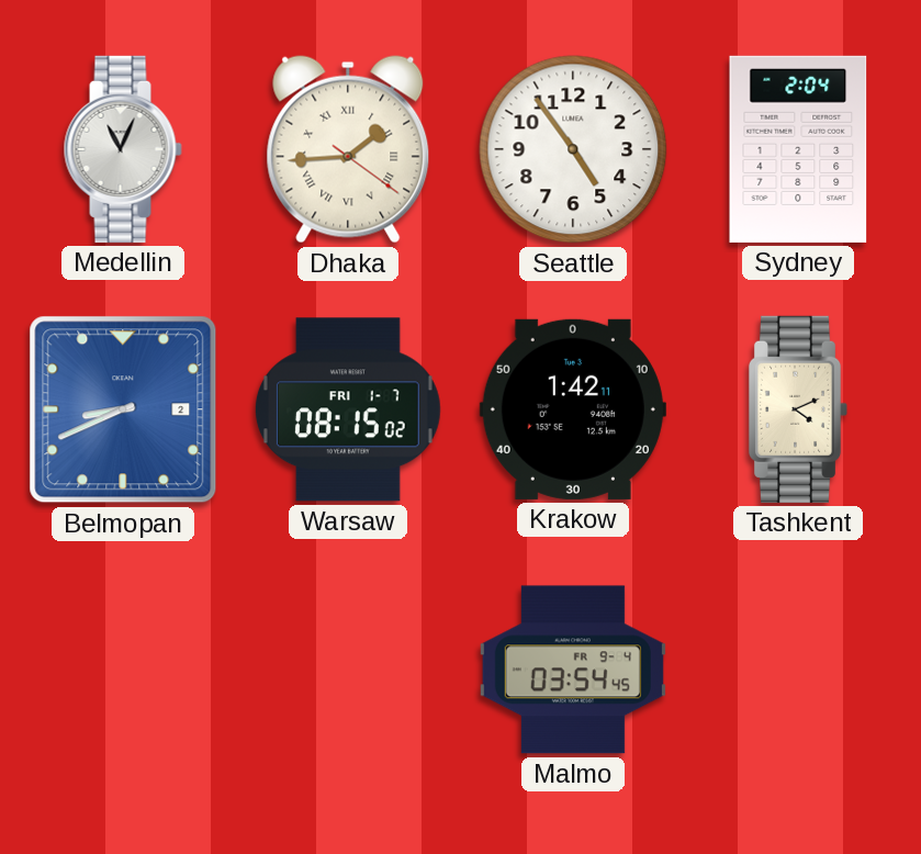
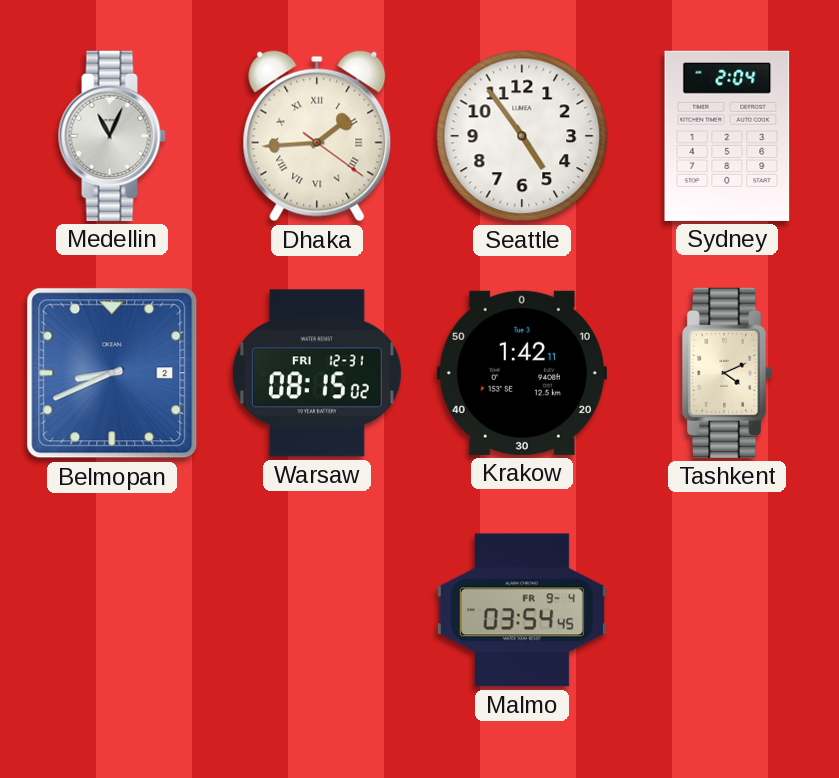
Warsaw date: FRI 1-7 -> FRI 12-31
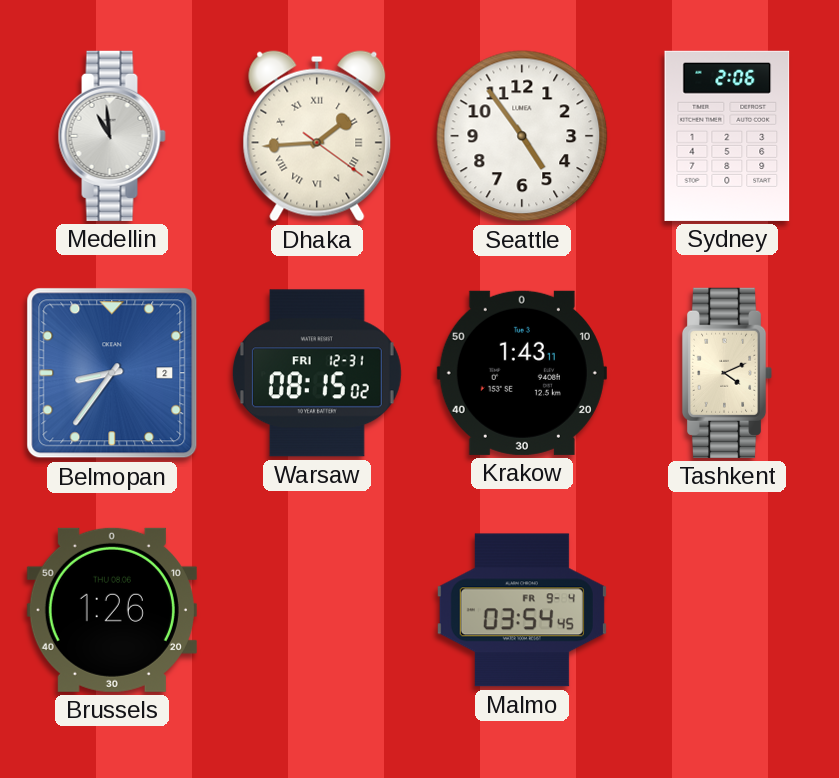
Medellin: 11:04 -> 10:59
Sydney: 2:04 -> 2:06
Belmopan: 8:41 -> 8:36
Krakow: 1:42 -> 1:43
Brussels: none -> 1:26
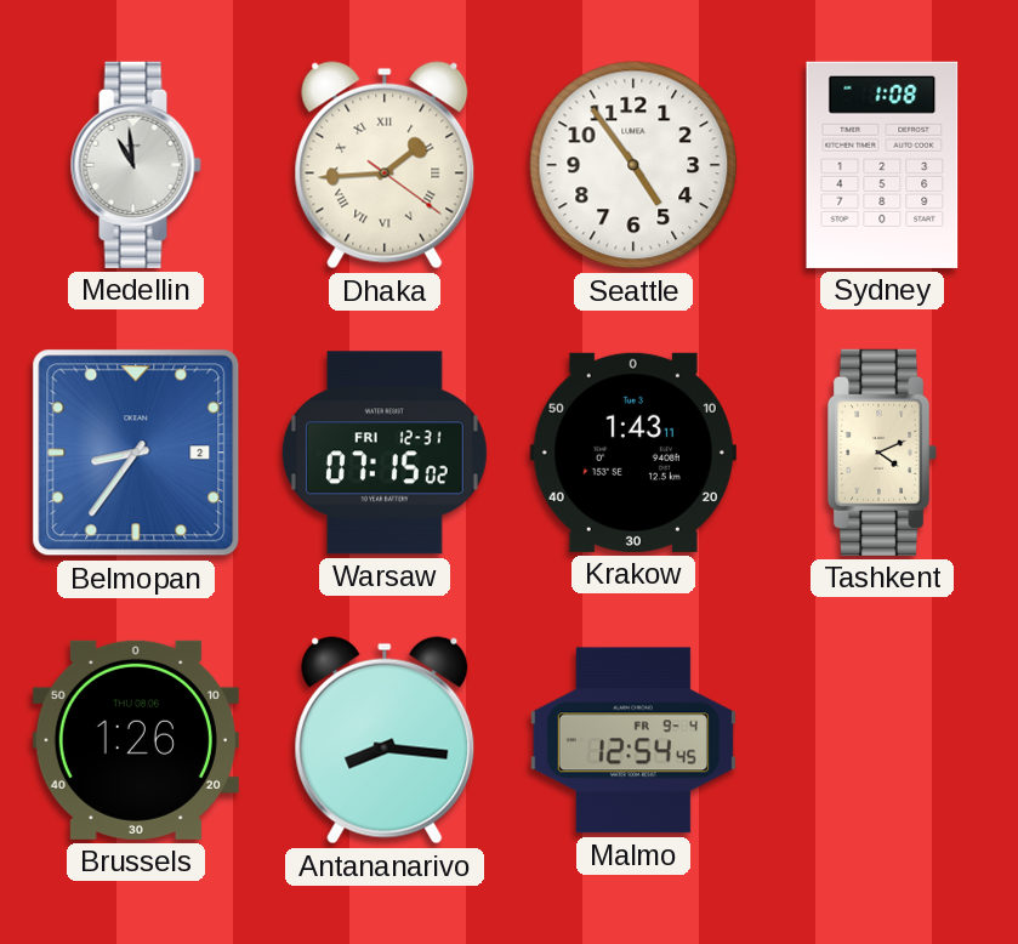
Sydney: 2:06 -> 1:08
Warsaw: 08:15 -> 07:15
Antananarivo: none -> 8:16
Malmo: 03:54 -> 12:54
